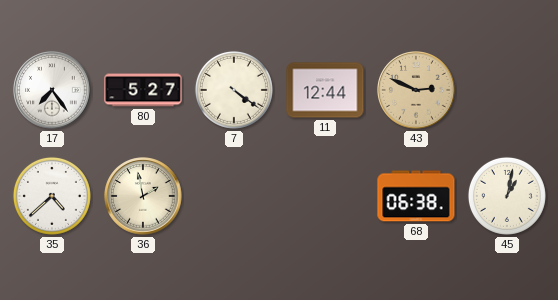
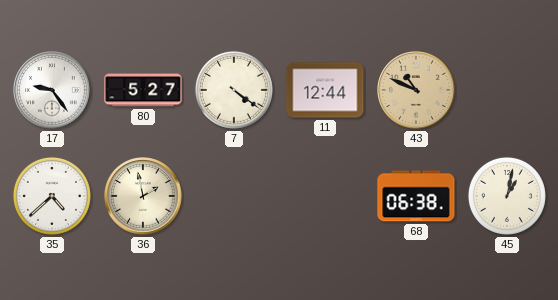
17: 7:24 -> 9:24
43: 2:49 -> 10:49
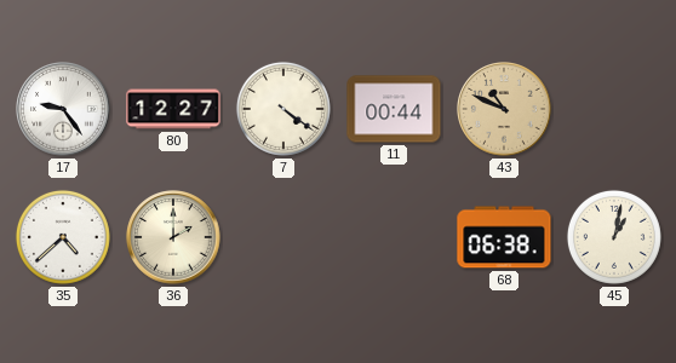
80: 5:27 -> 12:27
11: 12:44 -> 00:44
36: 1:58 -> 2:00
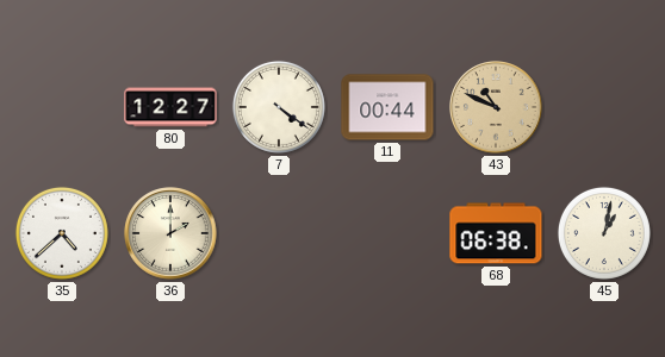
17: 9:24 -> none
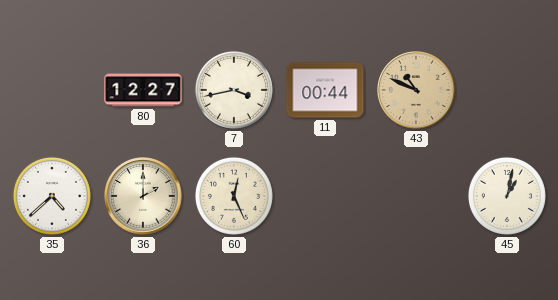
7: 4:21 -> 3:43
60: none -> 12:26
68: 06:38 -> none
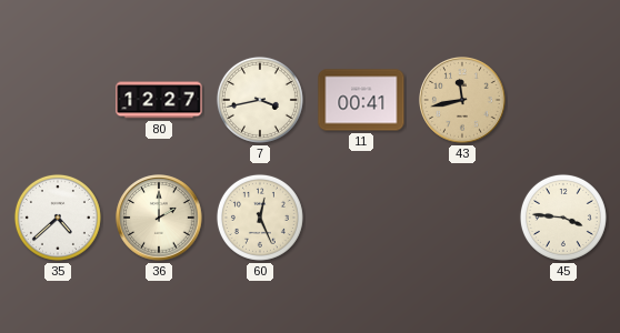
11: 00:44 -> 00:41
43: 10:49 -> 11:43
45: 1:02 -> 3:46
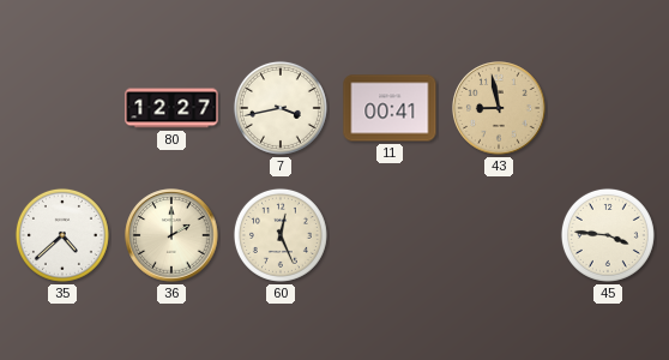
43: 11:43 -> 8:58
